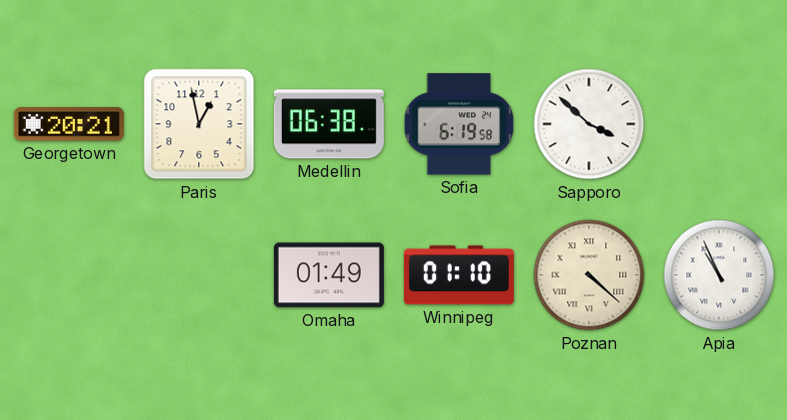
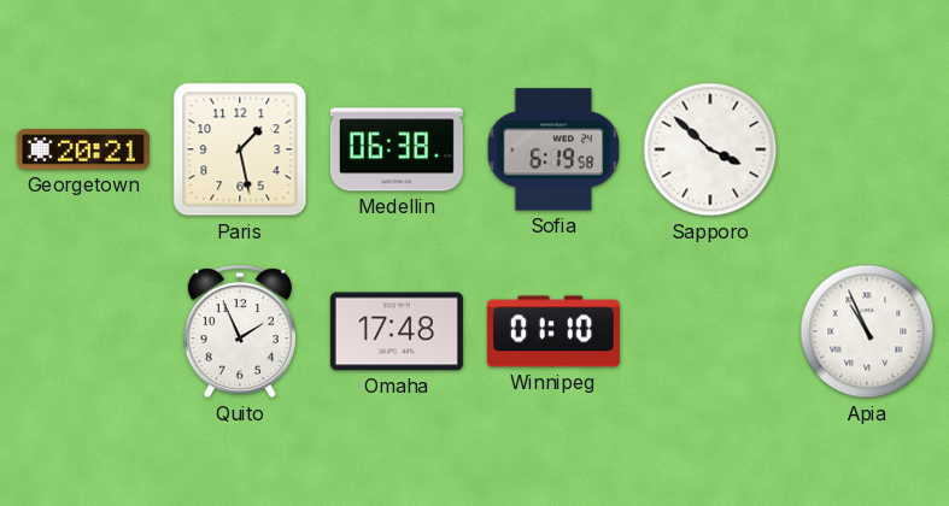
Paris: 12:58 -> 1:28
Quito: none -> 1:56
Omaha: 01:49 -> 17:48
Poznan: 4:22 -> none
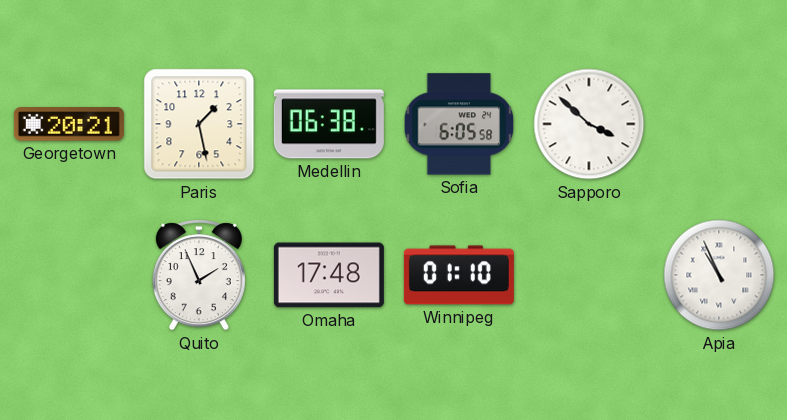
Sofia: 6:19 -> 6:05
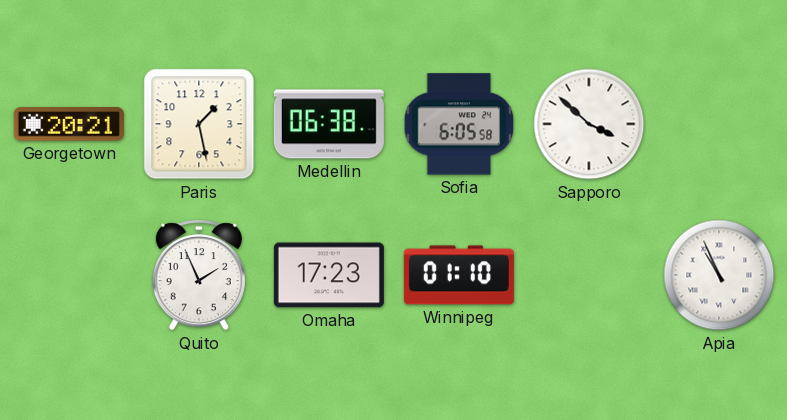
Omaha: 17:48 -> 17:23
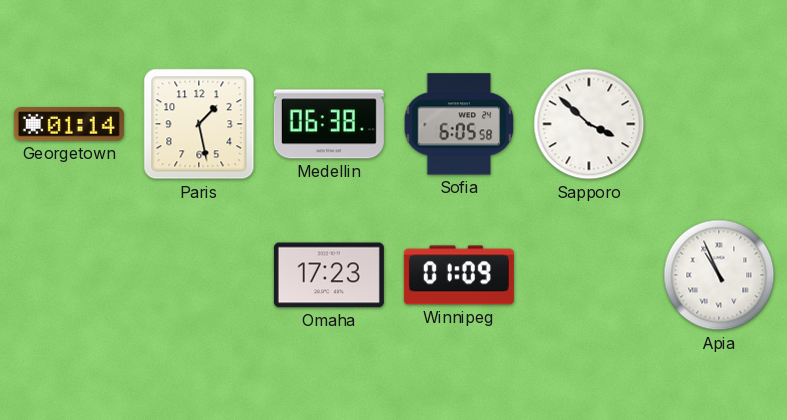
Georgetown: 20:21 -> 01:14
Quito: 1:56 -> none
Winnipeg: 01:10 -> 01:09
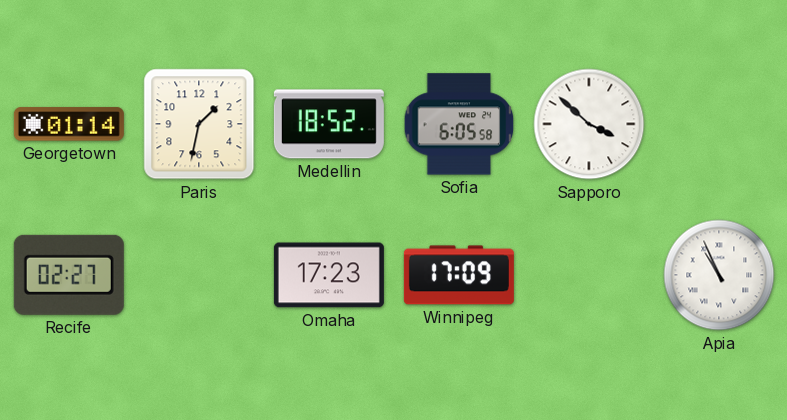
Paris: 1:28 -> 1:32
Medellin: 06:38 -> 18:52
Recife: none -> 02:27
Winnipeg: 01:09 -> 17:09
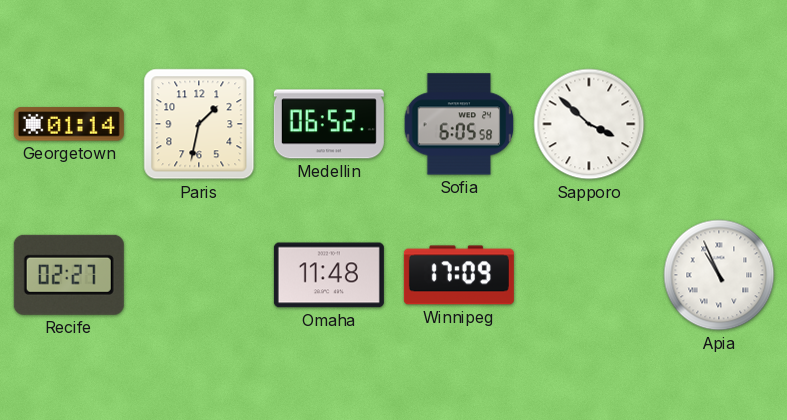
Medellin: 18:52 -> 06:52
Omaha: 17:23 -> 11:48
